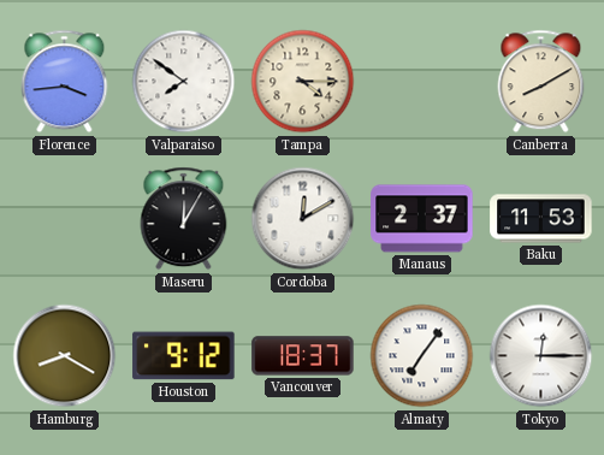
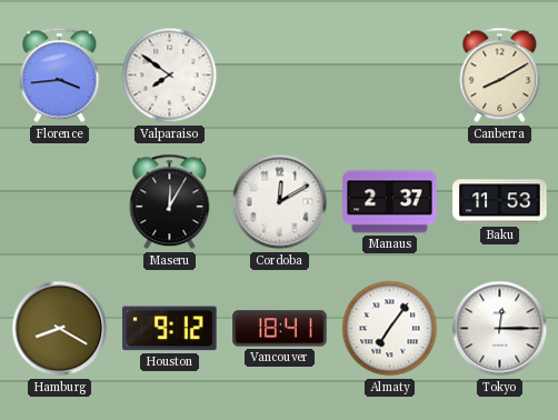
Tampa: 4:15 -> none
Vancouver: 18:37 -> 18:41
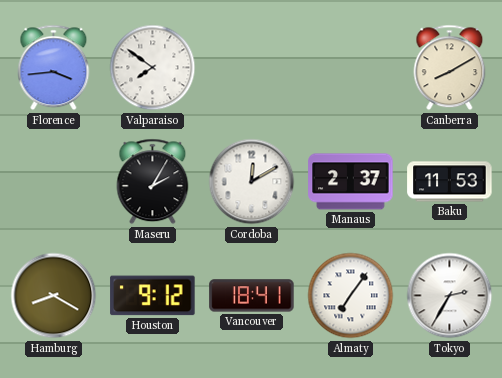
Maseru: 12:05 -> 2:05
Tokyo: 12:15 -> 2:35
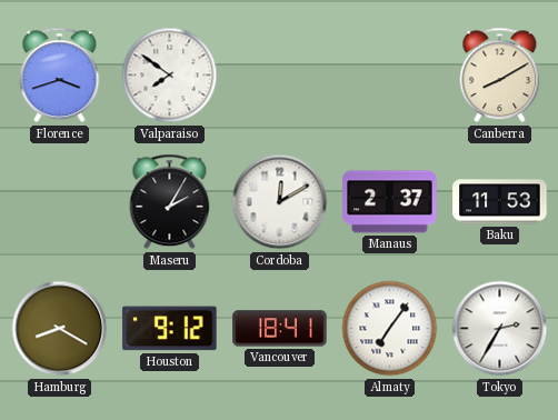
Florence: 3:44 -> 3:42
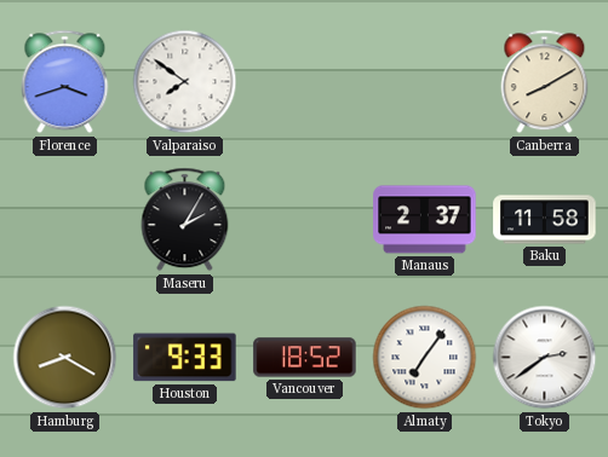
Cordoba: 12:10 -> none
Baku: 11:53 -> 11:58
Houston: 9:12 -> 9:33
Vancouver: 18:41 -> 18:52
Tokyo: 2:35 -> 2:39
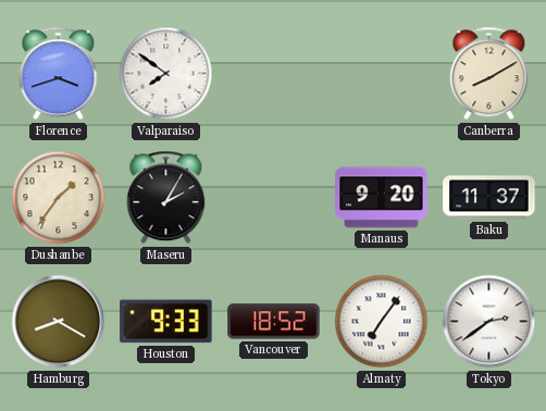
Dushanbe: none -> 1:36
Manaus: 2:37 -> 9:20
Baku: 11:58 -> 11:37
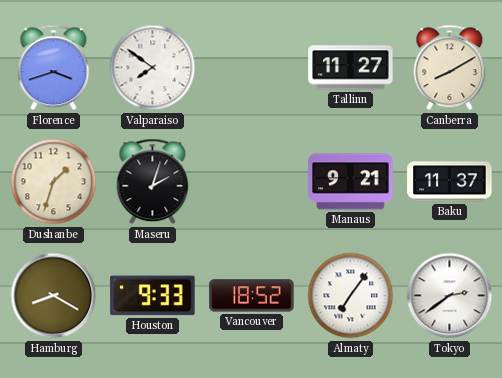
Tallinn: none -> 11:27
Dushanbe: 1:36 -> 1:33
Maseru: 2:05 -> 2:03
Manaus: 9:20 -> 9:21
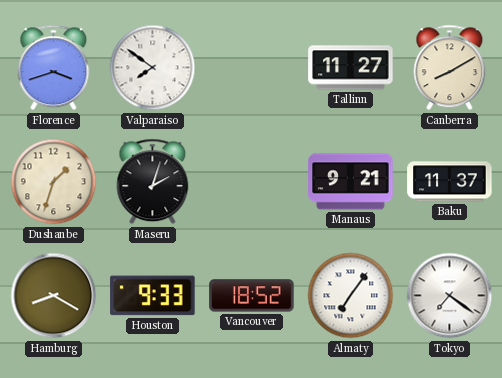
Tokyo: 2:39 -> 7:21
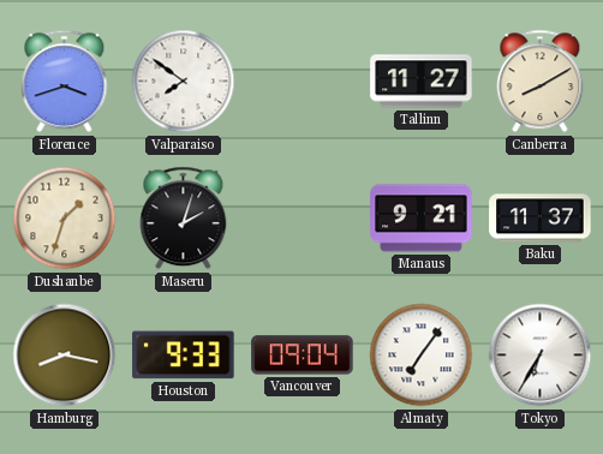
Hamburg: 8:20 -> 8:17
Vancouver: 18:52 -> 09:04
Tokyo: 7:21 -> 6:35
